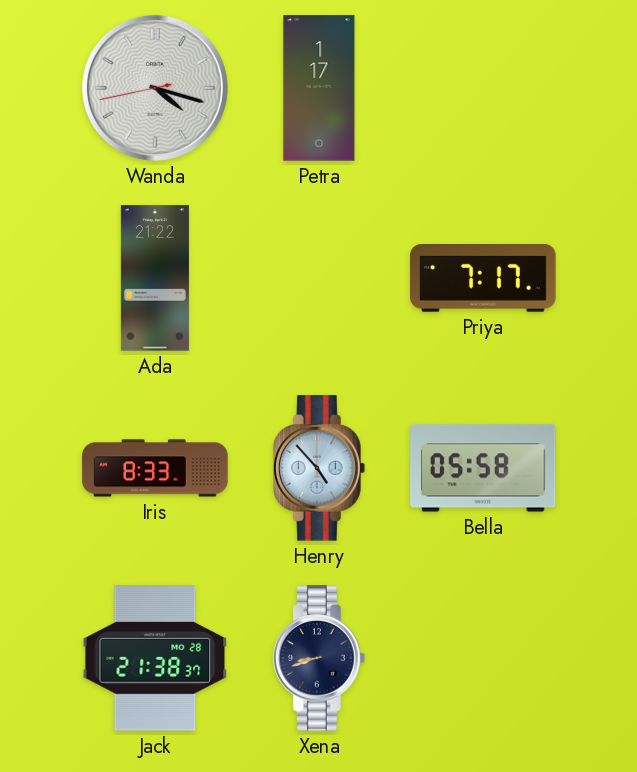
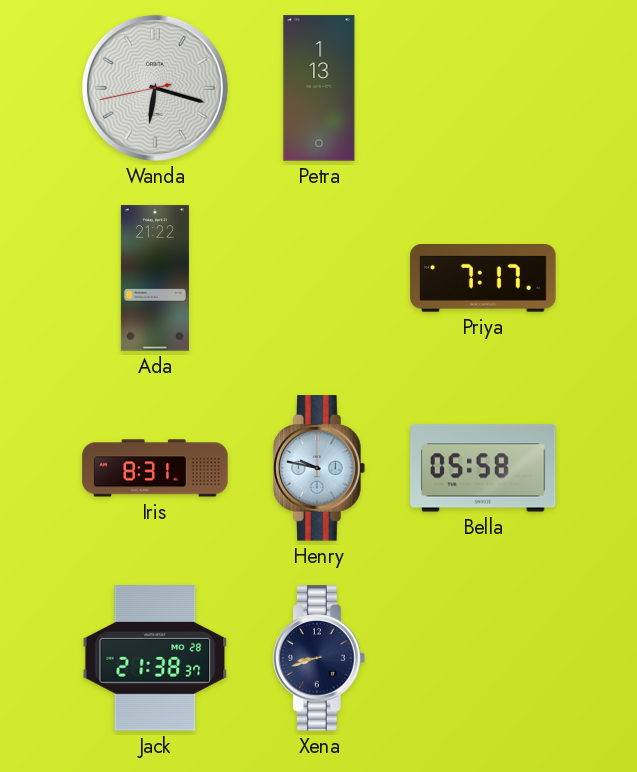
Wanda: 4:17 -> 6:17
Petra: 1:17 -> 1:13
Iris: 8:33 -> 8:31
Henry: 4:53 -> 9:47
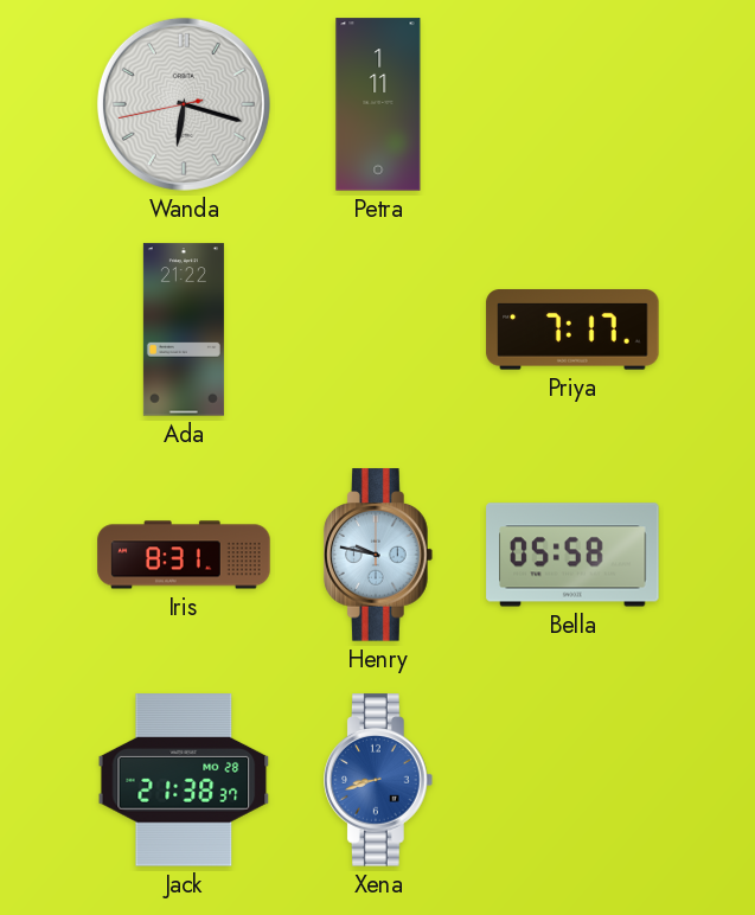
Petra: 1:13 -> 1:11
Xena dial: navy -> blue
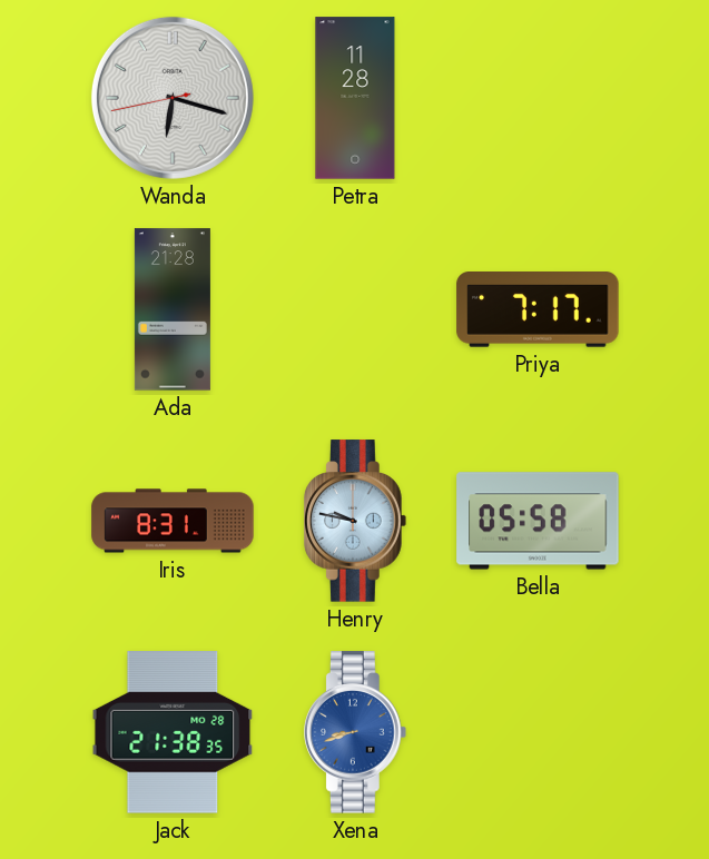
Petra: 1:11 -> 11:28
Ada: 21:22 -> 21:28
Jack: 21:38:37 -> 21:38:35
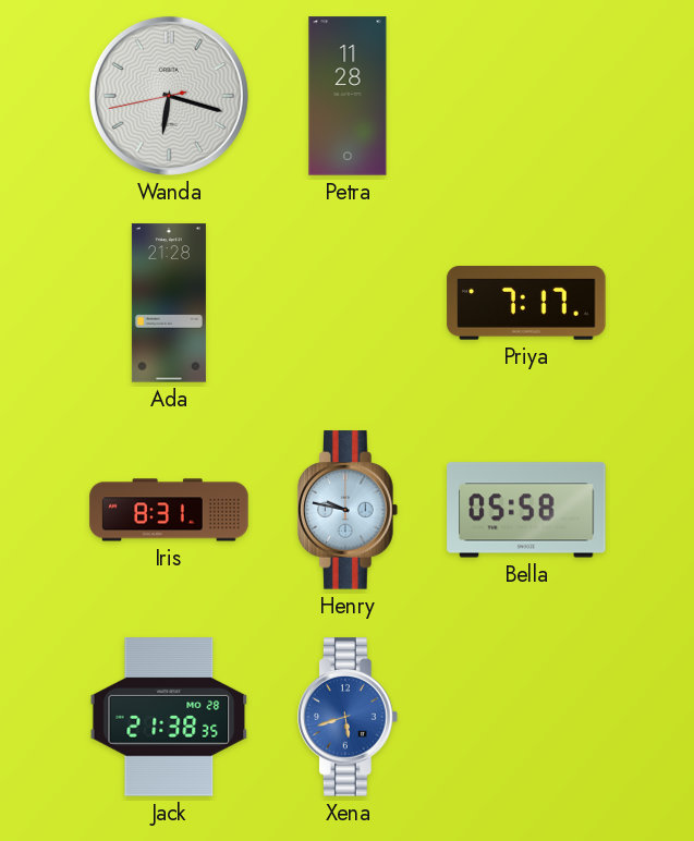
Xena: 8:42 -> 5:42
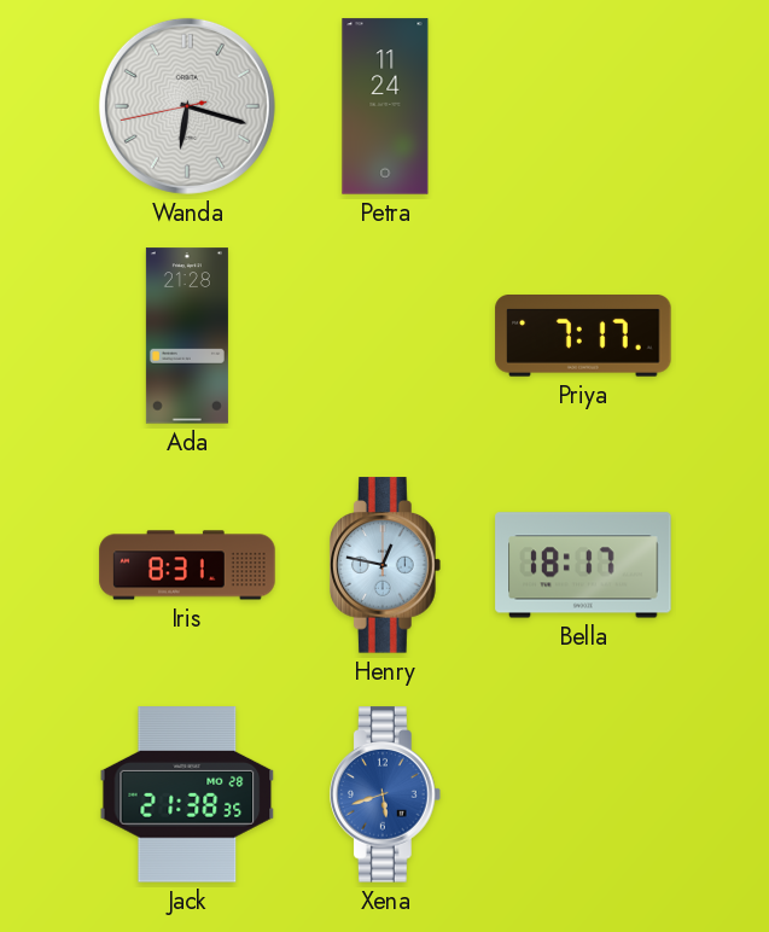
Petra: 11:28 -> 11:24
Henry: 9:47 -> 12:47
Bella: 05:58 -> 18:17
